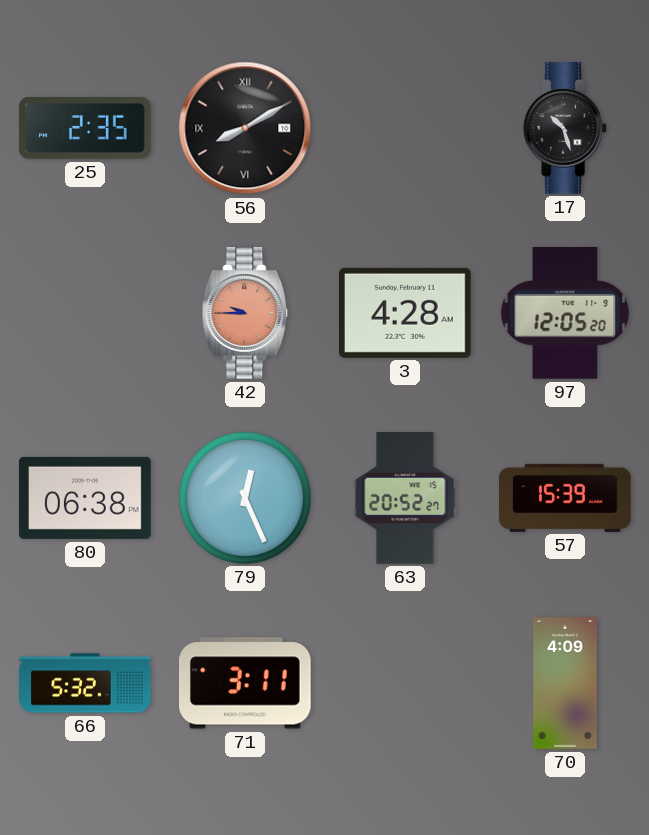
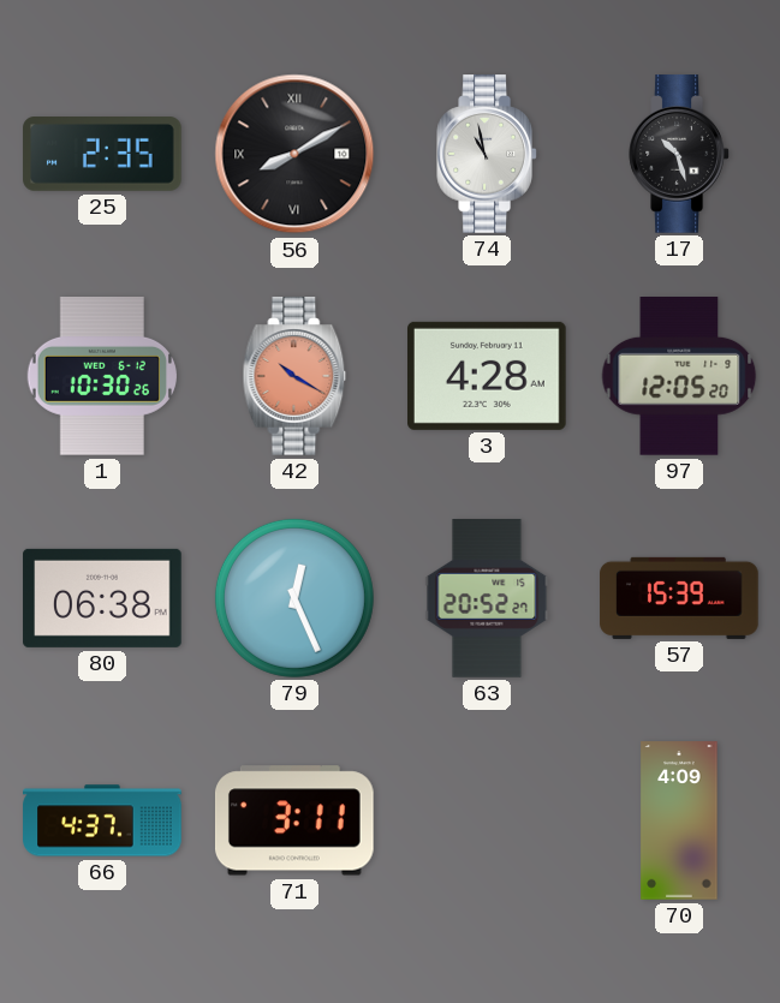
74: none -> 10:58
1: none -> 10:30
42: 9:45 -> 10:20
66: 5:32 -> 4:37
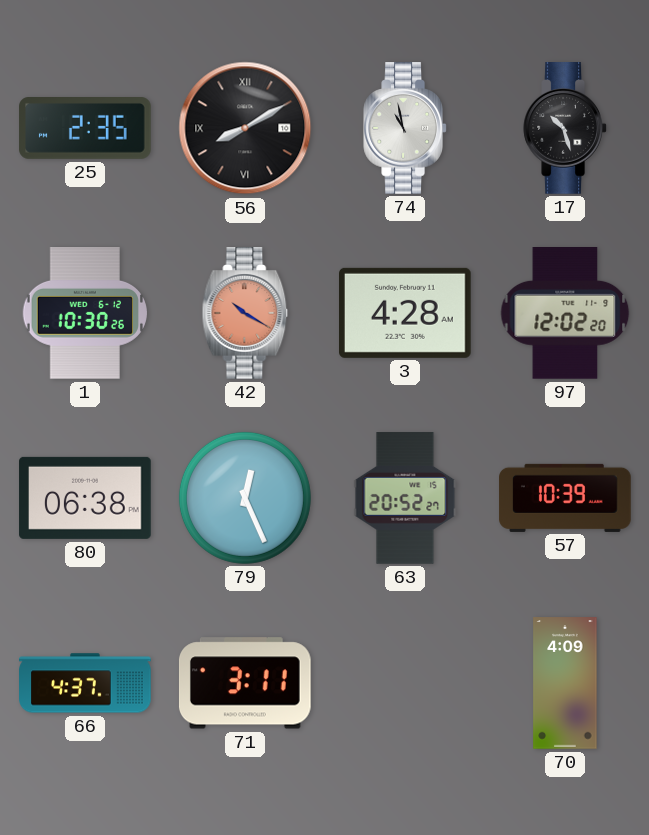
97: 12:05 -> 12:02
57: 15:39 -> 10:39
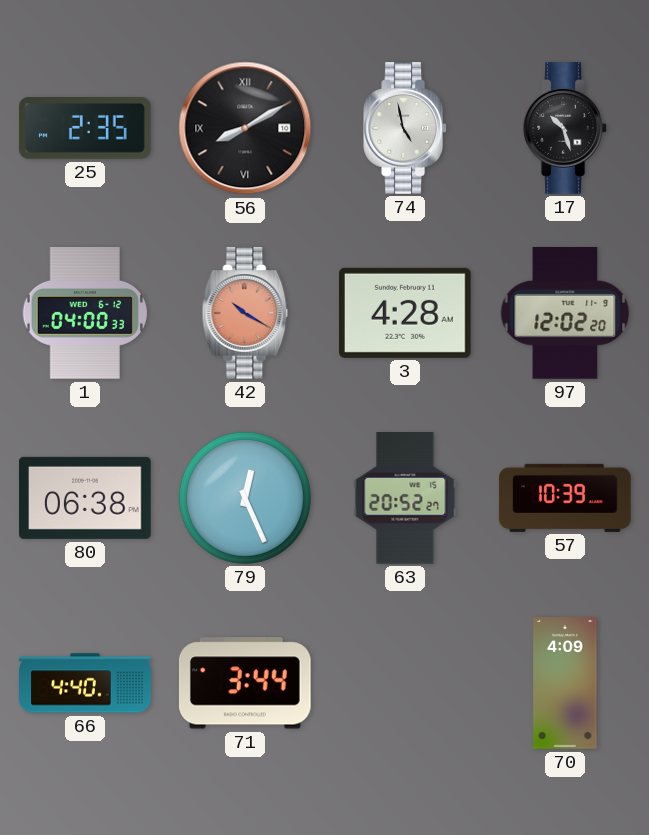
74: 10:58 -> 4:58
1: 10:30 -> 04:00
66: 4:37 -> 4:40
71: 3:11 -> 3:44
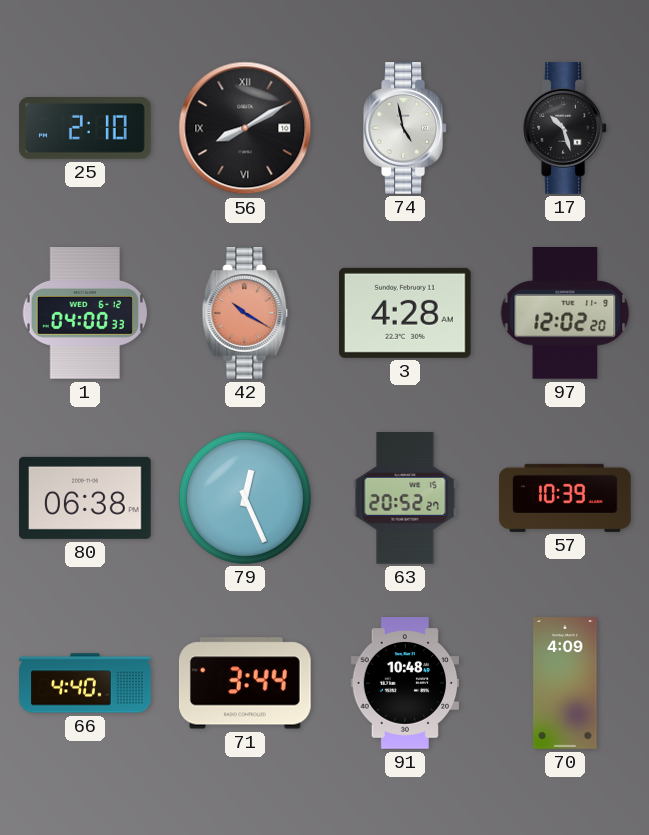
25: 2:35 -> 2:10
91: none -> 10:48
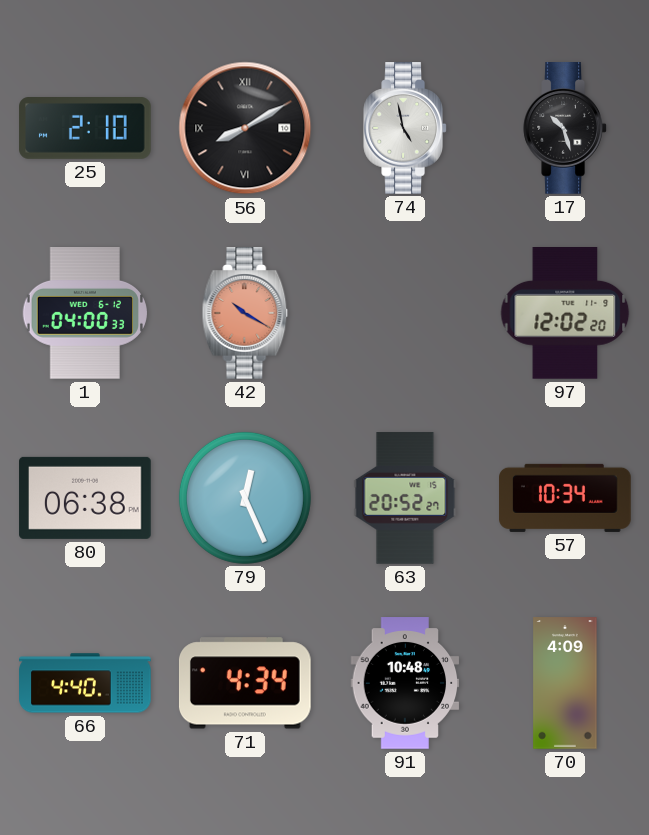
3: 4:28 -> none
57: 10:39 -> 10:34
71: 3:44 -> 4:34
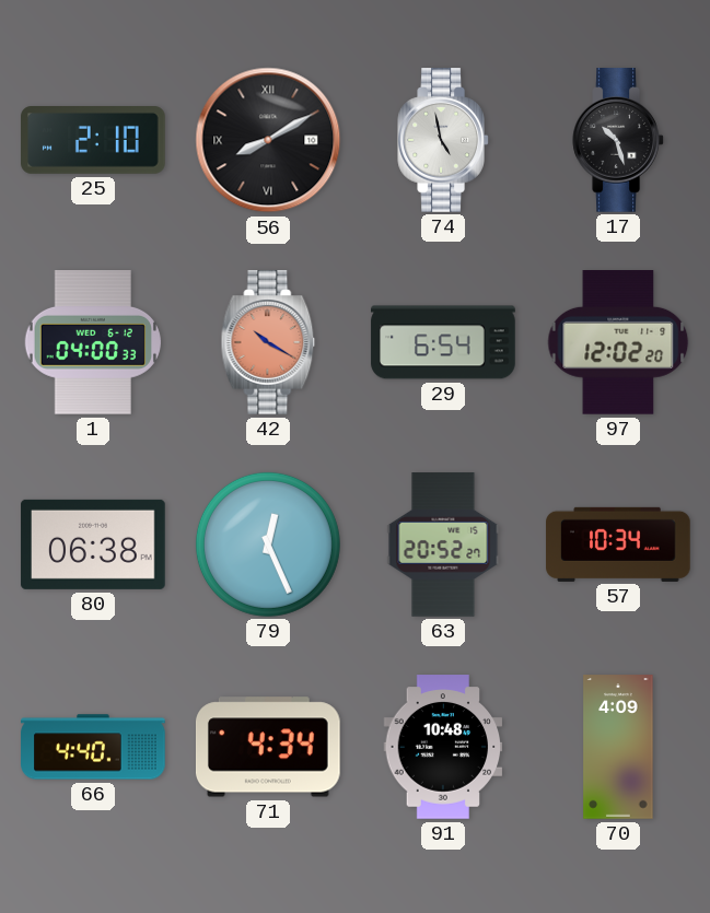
29: none -> 6:54
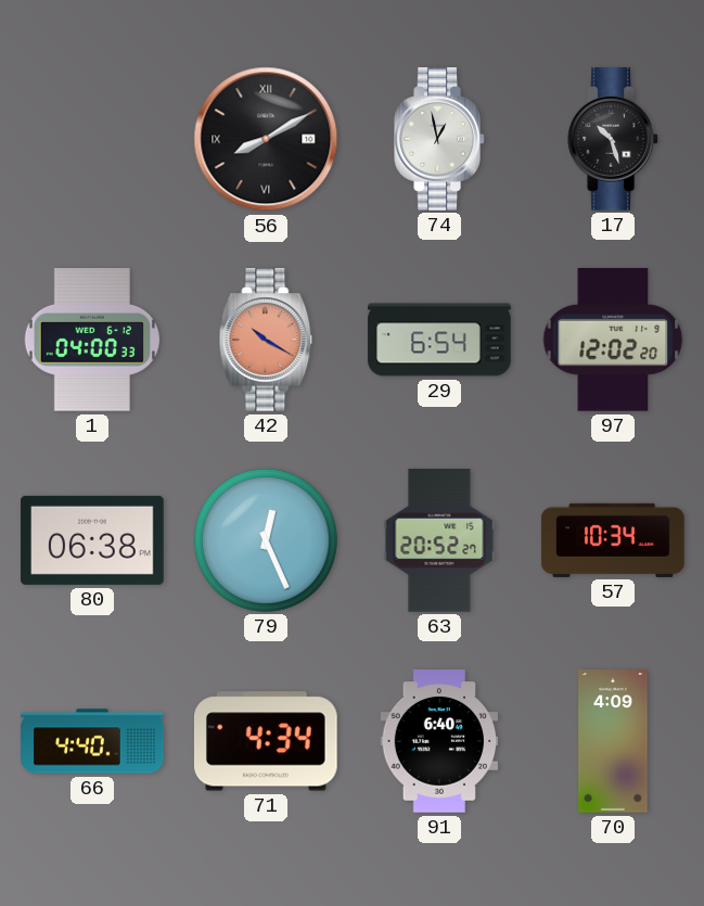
25: 2:10 -> none
74: 4:58 -> 12:58
91: 10:48 -> 6:40
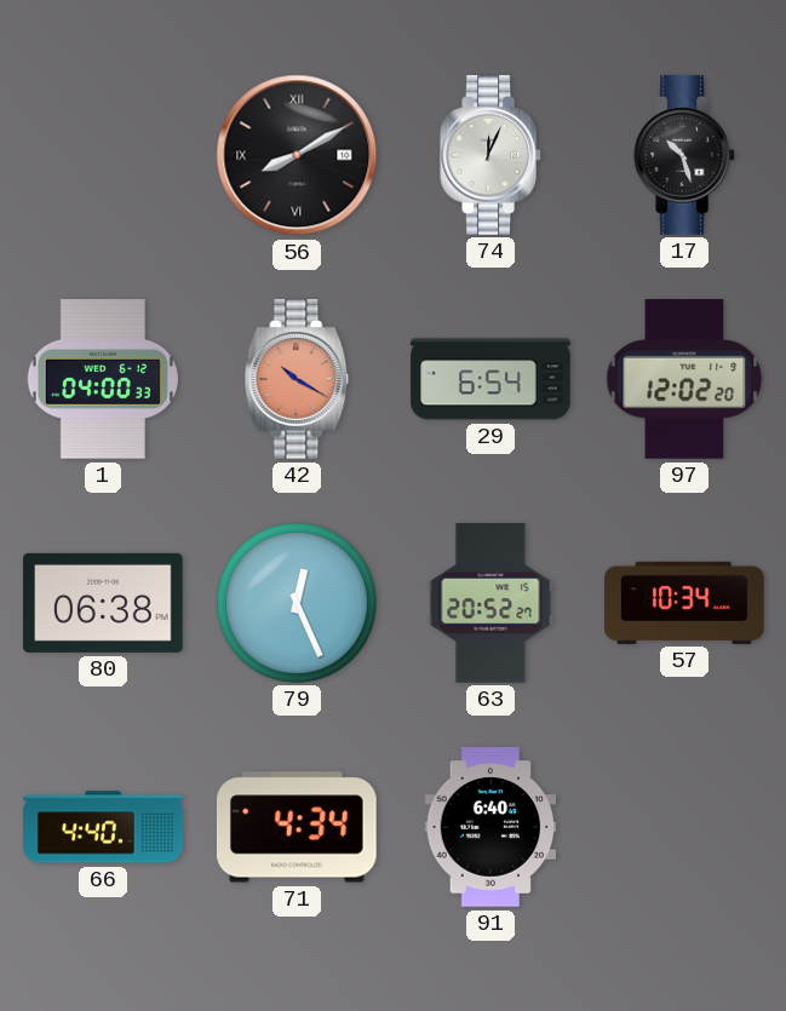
74: 12:58 -> 12:04
70: 4:09 -> none
